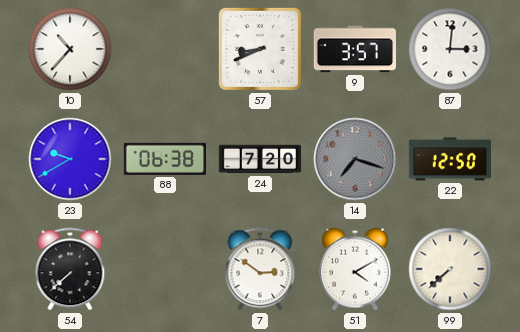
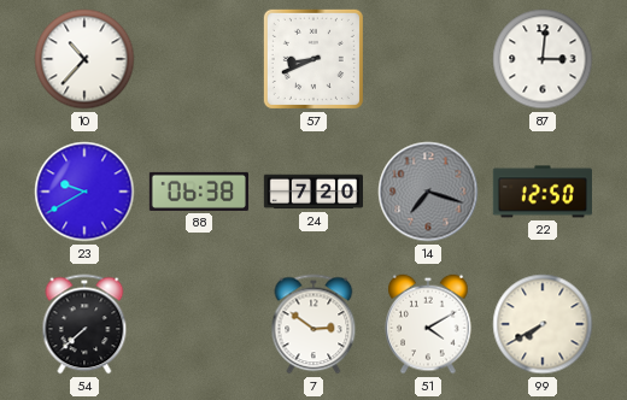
9: 3:57 -> none
99: 7:38 -> 7:40
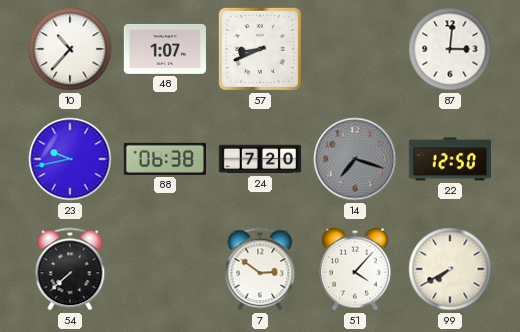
48: none -> 1:07
23: 9:40 -> 9:43
51: 4:10 -> 4:07
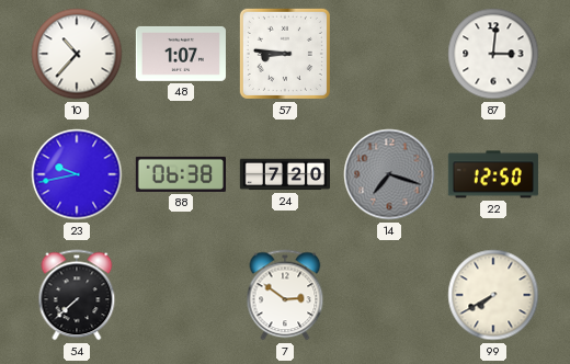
57: 8:41 -> 8:46
51: 4:07 -> none
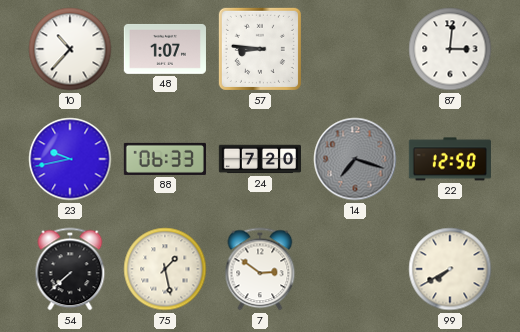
88: 06:38 -> 06:33
75: none -> 1:28
